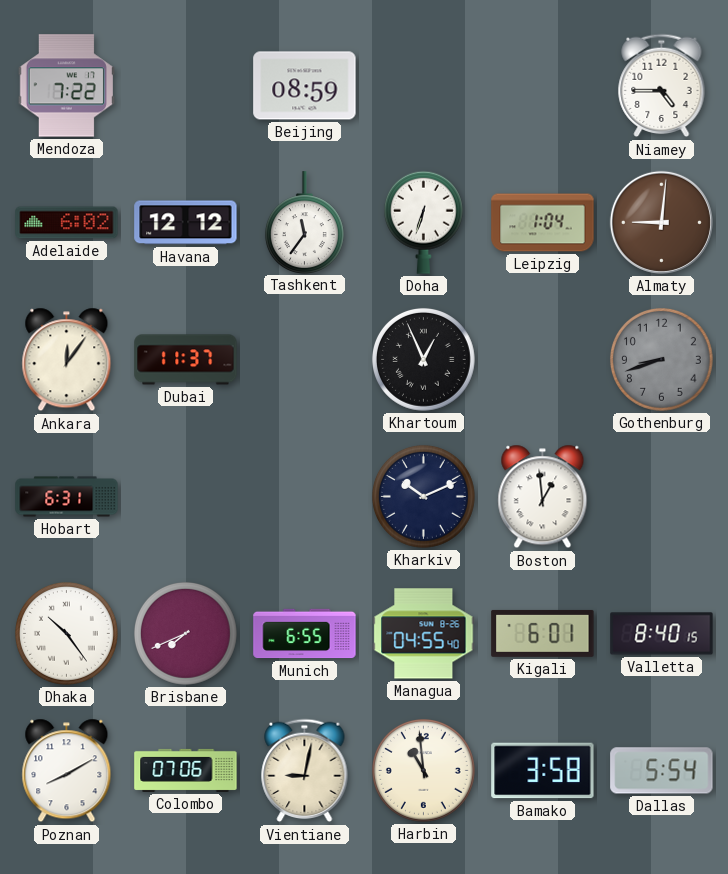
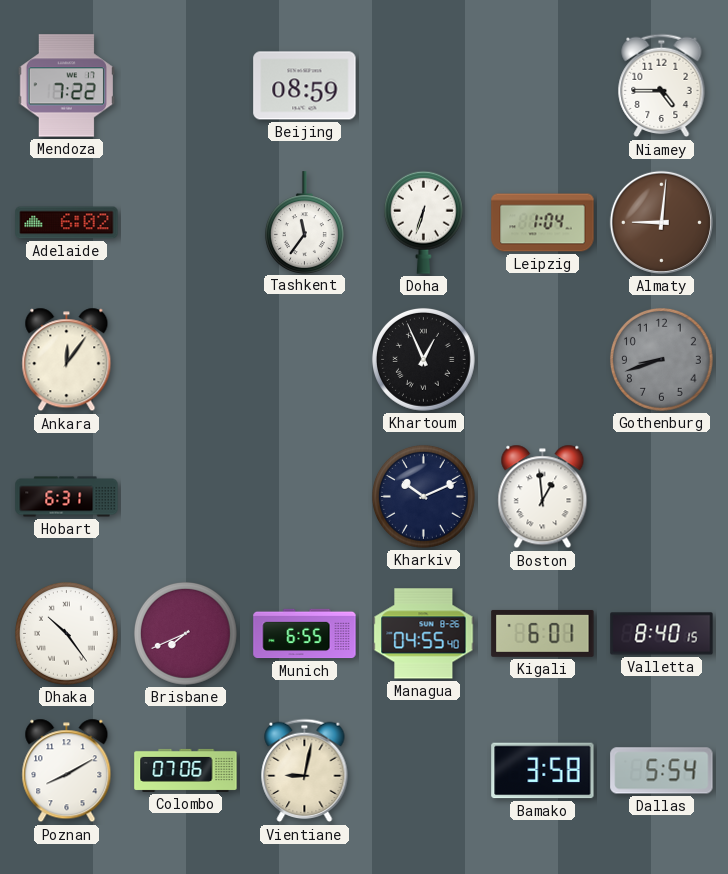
Havana: 12:12 -> none
Dubai: 11:37 -> none
Harbin: 10:59 -> none
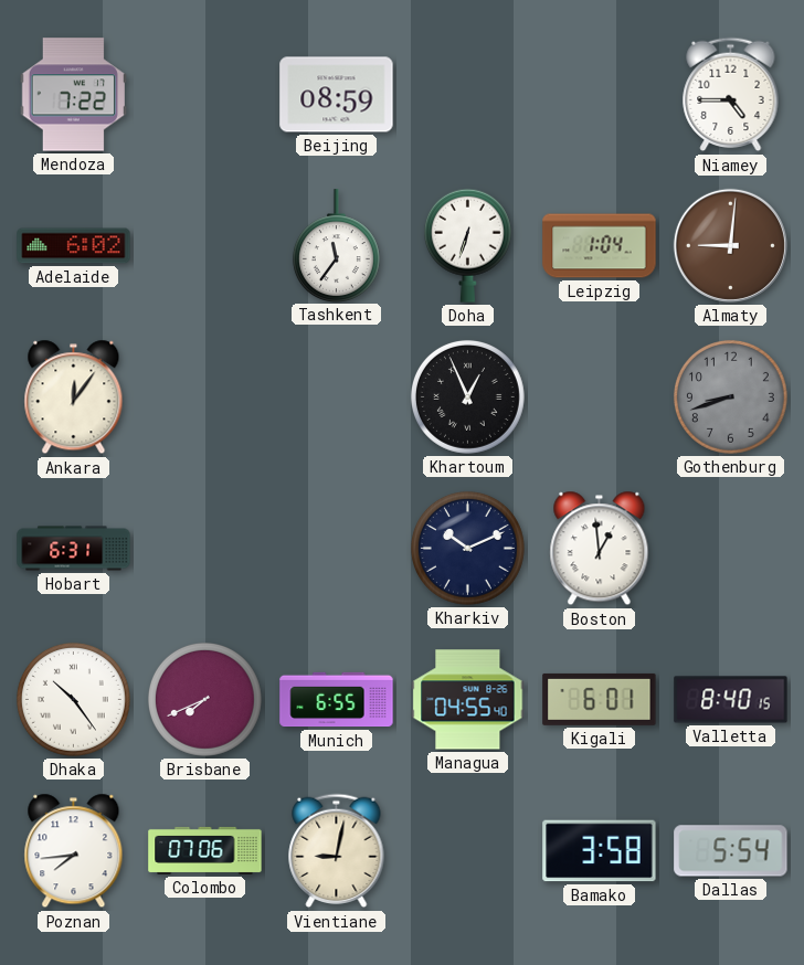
Poznan: 8:10 -> 7:44
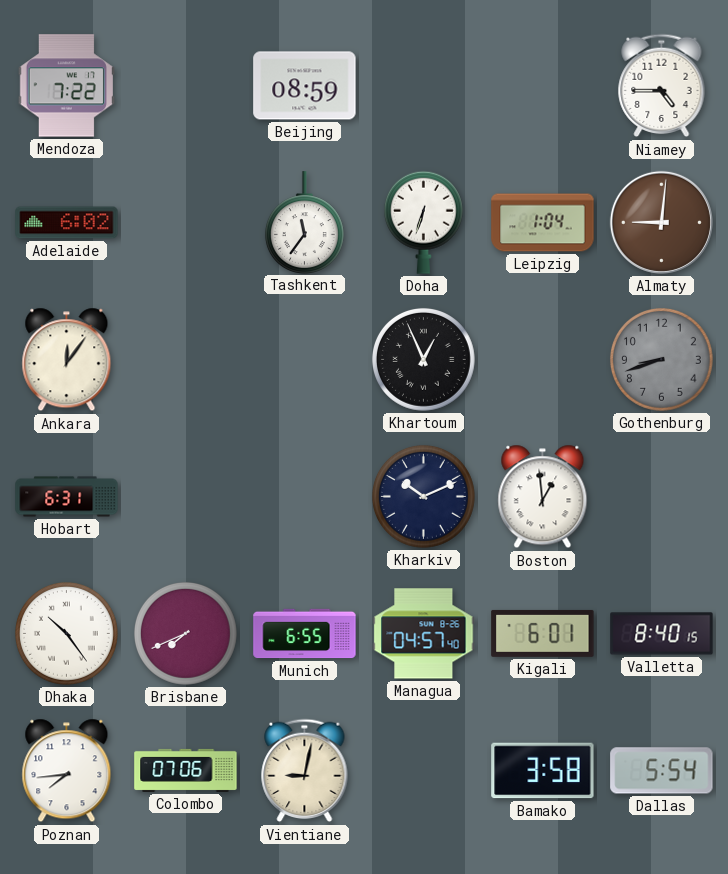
Managua: 04:55 -> 04:57
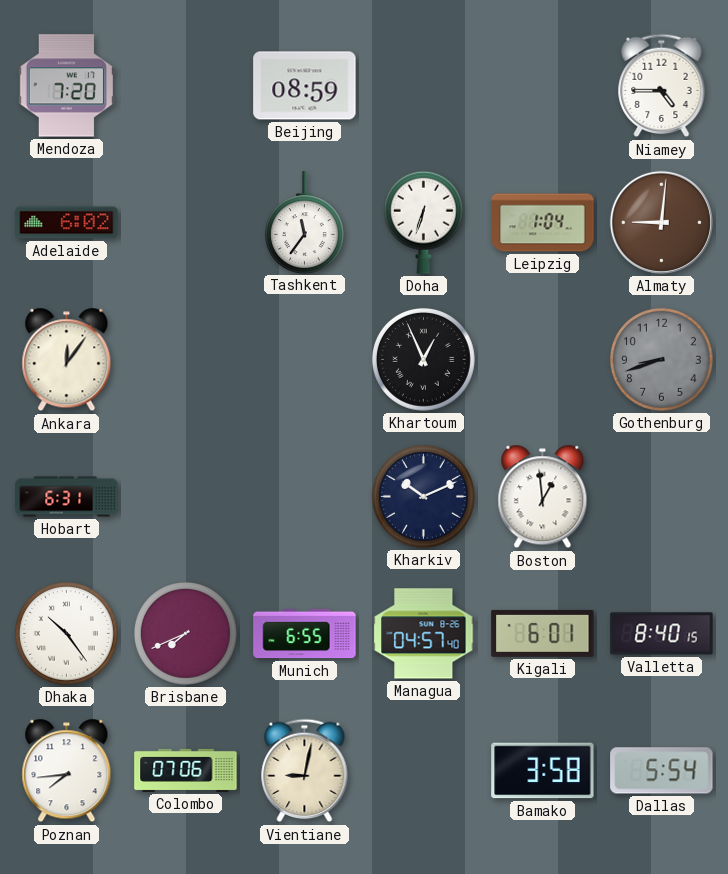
Mendoza: 7:22 -> 7:20
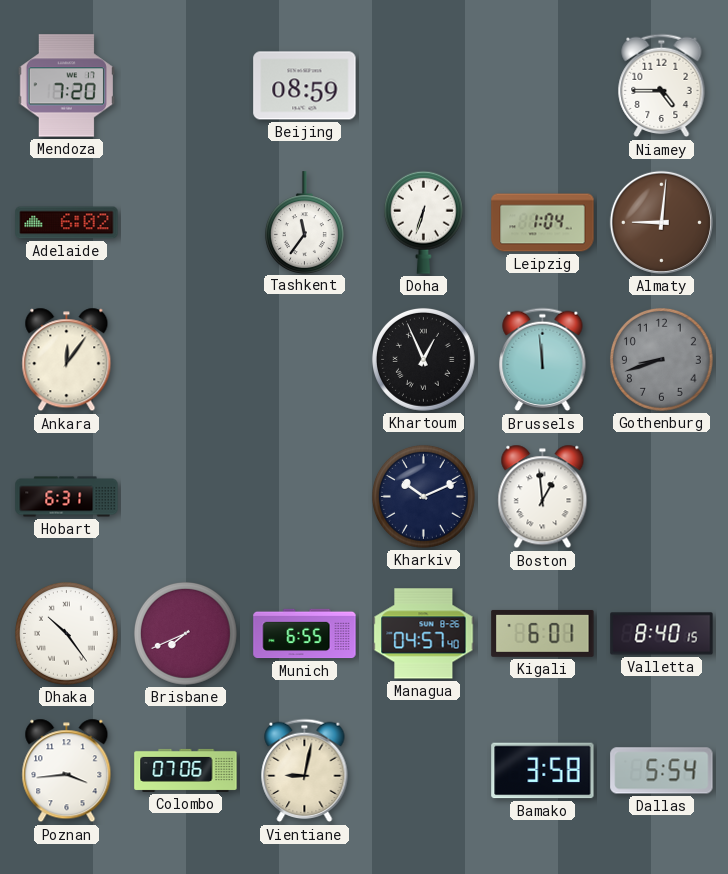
Brussels: none -> 11:59
Poznan: 7:44 -> 3:44
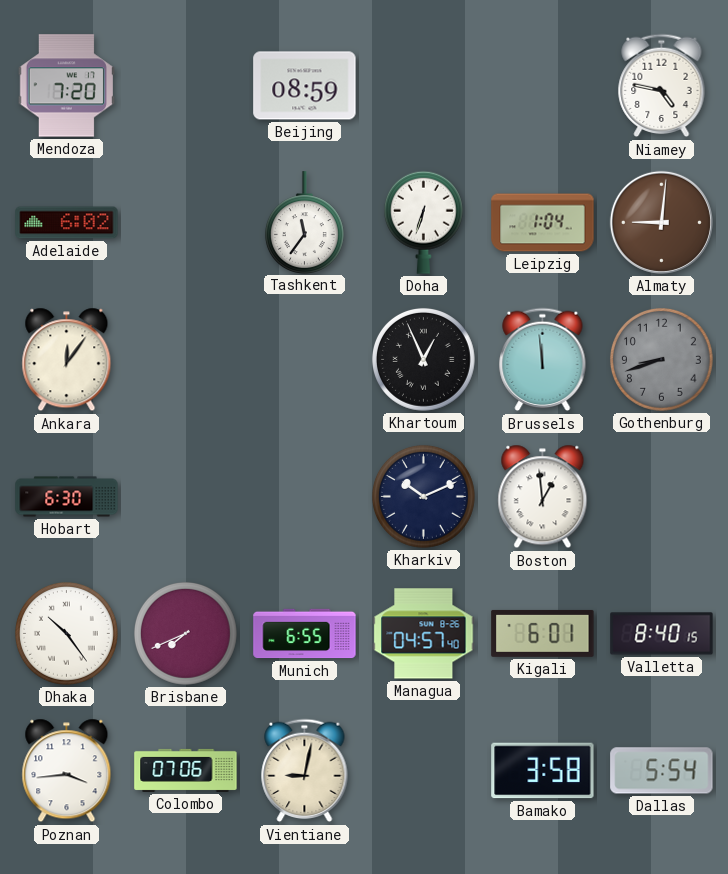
Niamey: 4:45 -> 4:47
Hobart: 6:31 -> 6:30
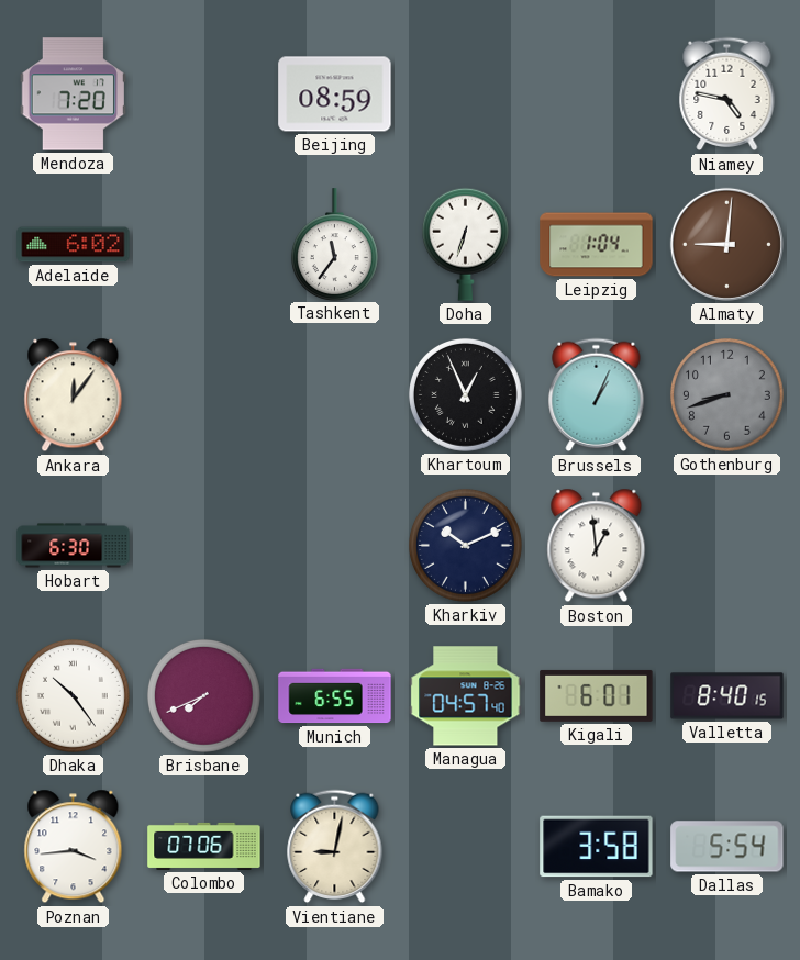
Brussels: 11:59 -> 1:04
